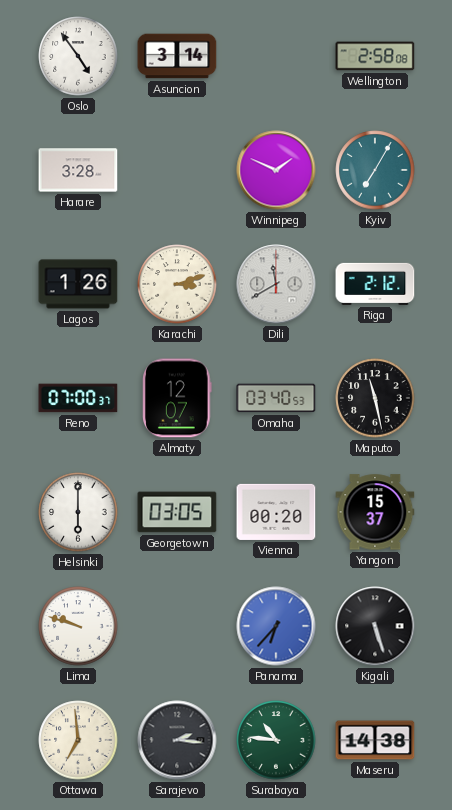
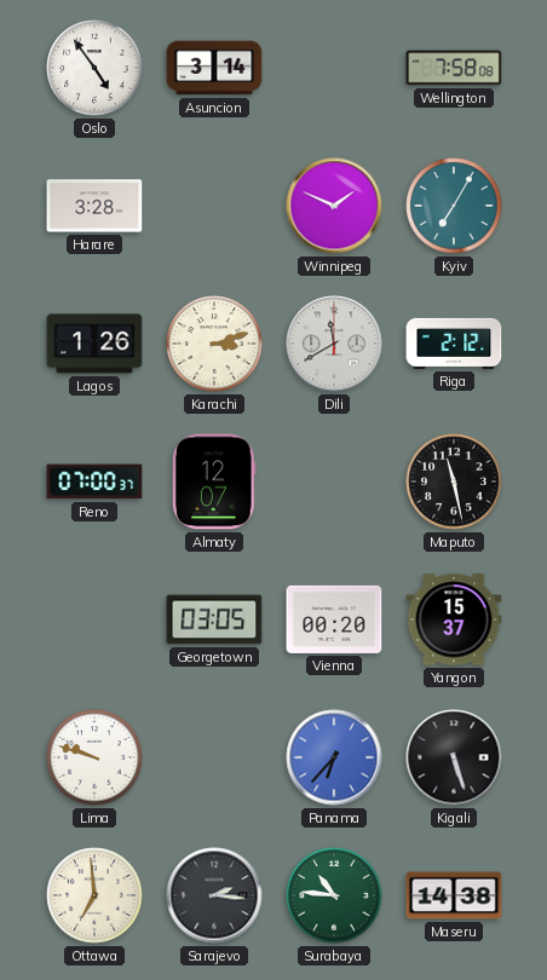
Wellington: 2:58 -> 7:58
Omaha: 03:40 -> none
Helsinki: 6:00 -> none
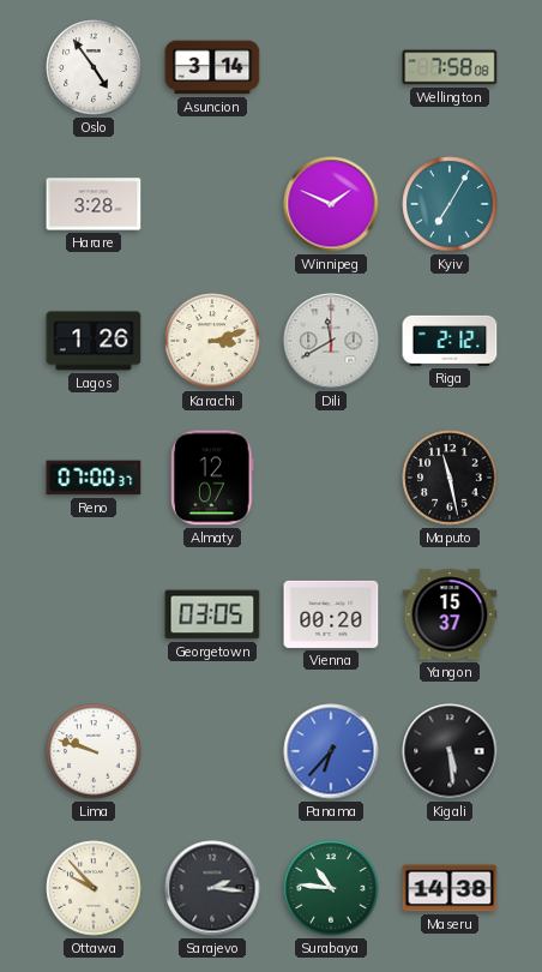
Kigali: 5:27 -> 5:29
Ottawa: 6:59 -> 9:53
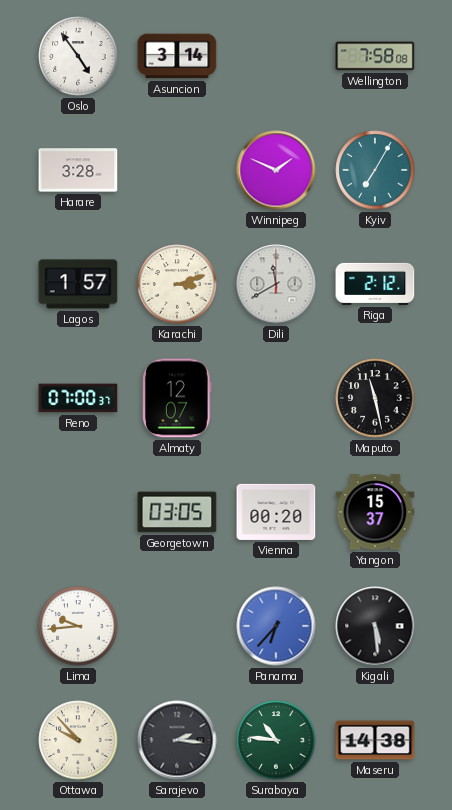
Lagos: 1:26 -> 1:57
Lima: 9:48 -> 9:44
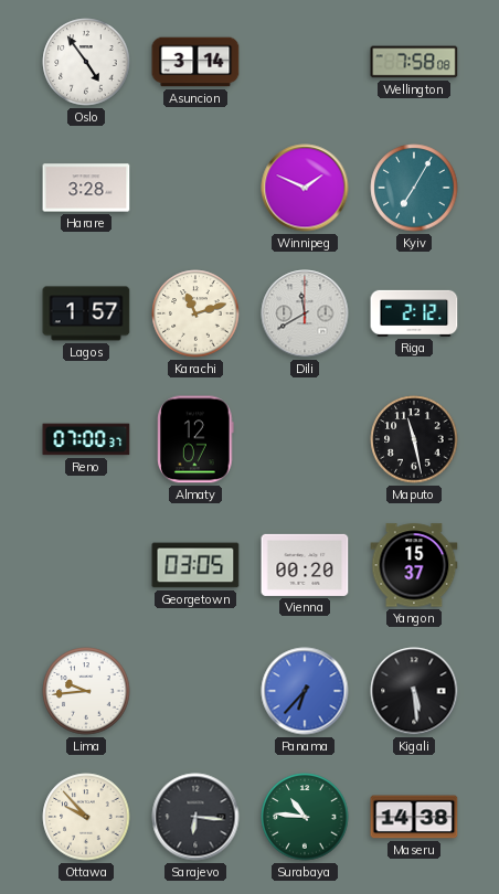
Karachi: 3:12 -> 11:12
Sarajevo: 2:16 -> 6:16
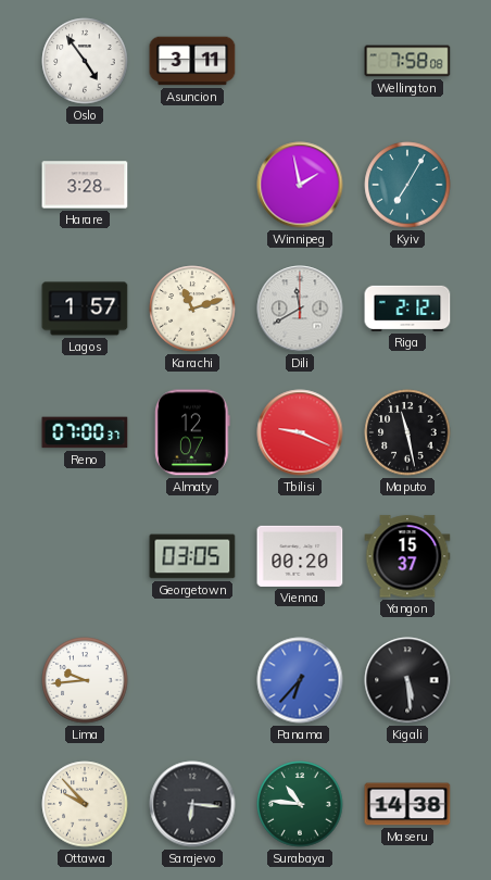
Asuncion: 3:14 -> 3:11
Winnipeg: 1:49 -> 1:58
Tbilisi: none -> 9:19
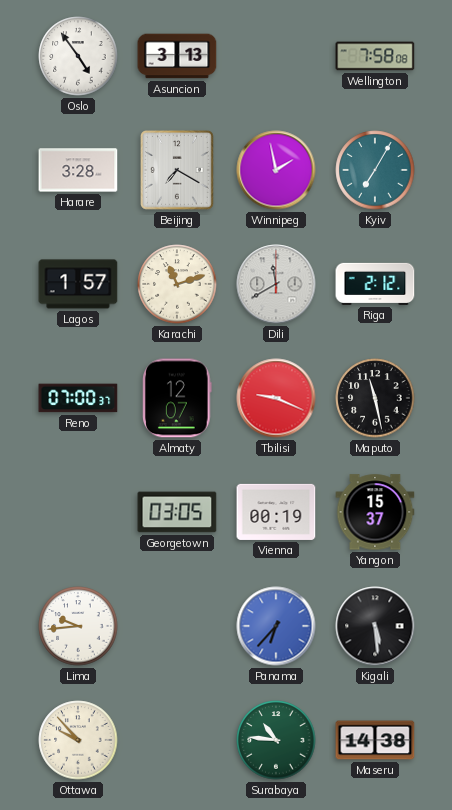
Asuncion: 3:11 -> 3:13
Beijing: none -> 7:20
Vienna: 00:20 -> 00:19
Sarajevo: 6:16 -> none
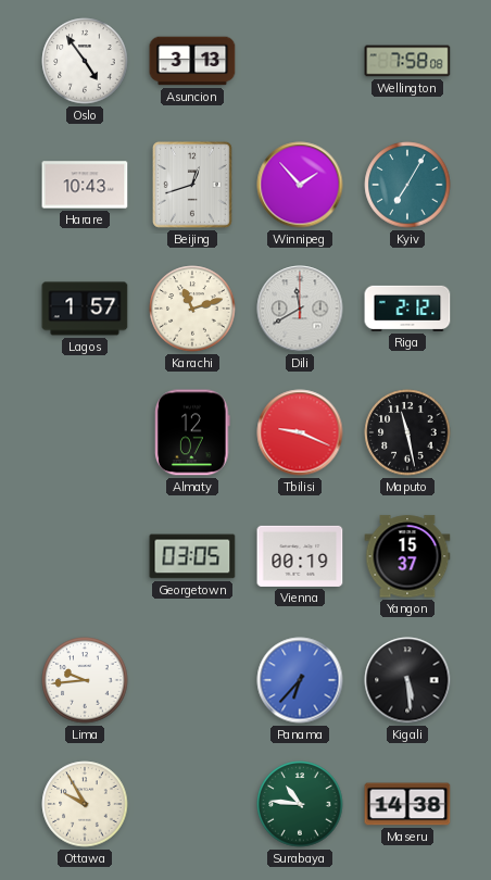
Harare: 3:28 -> 10:43
Beijing: 7:20 -> 12:42
Winnipeg: 1:58 -> 1:53
Reno: 07:00 -> none
Ottawa: 9:53 -> 9:55
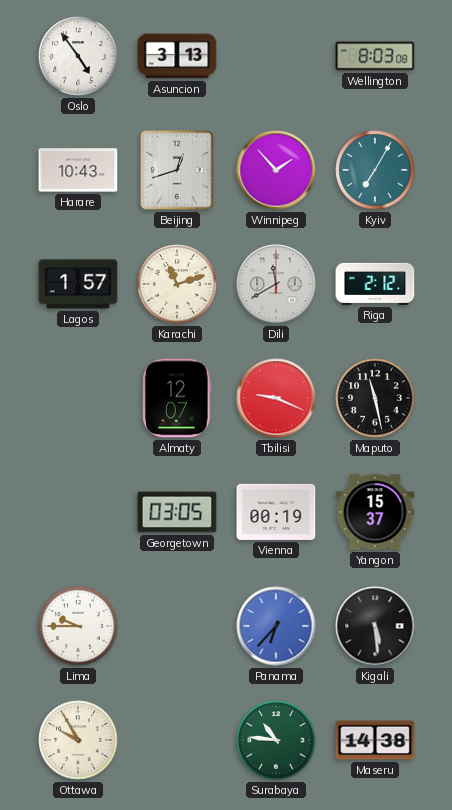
Wellington: 7:58 -> 8:03
Lima: 9:44 -> 9:45
